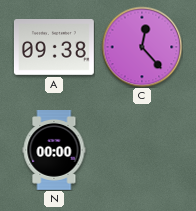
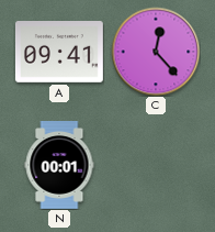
A: 09:38 -> 09:41
N: 00:00 -> 00:01
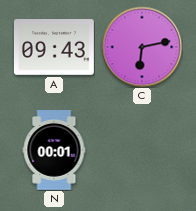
A: 09:41 -> 09:43
C: 12:23 -> 6:13
